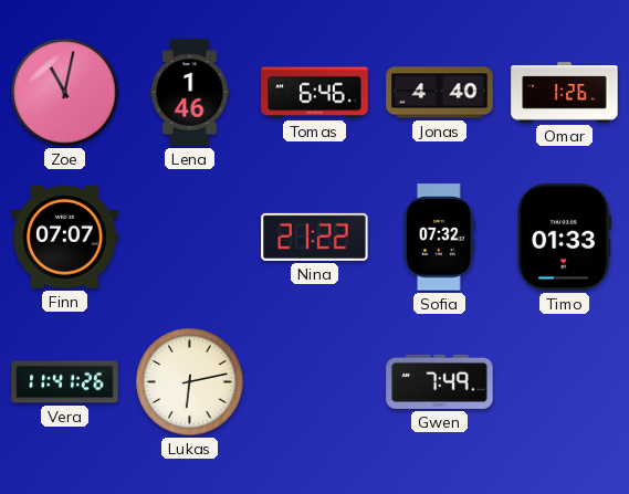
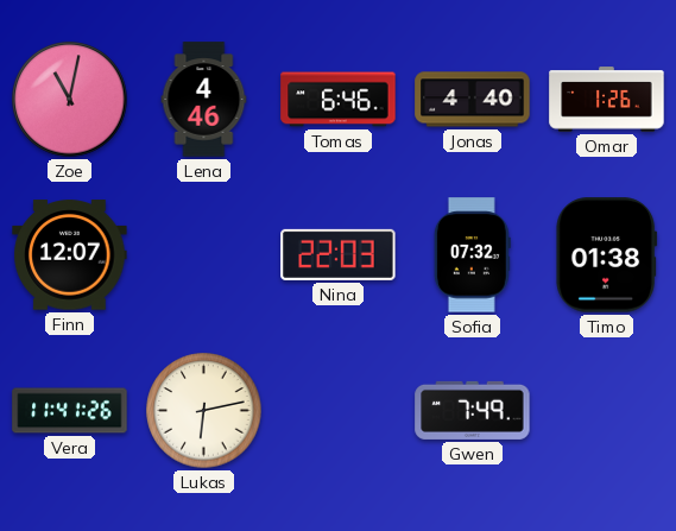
Lena: 1:46 -> 4:46
Finn: 07:07 -> 12:07
Nina: 21:22 -> 22:03
Timo: 01:33 -> 01:38
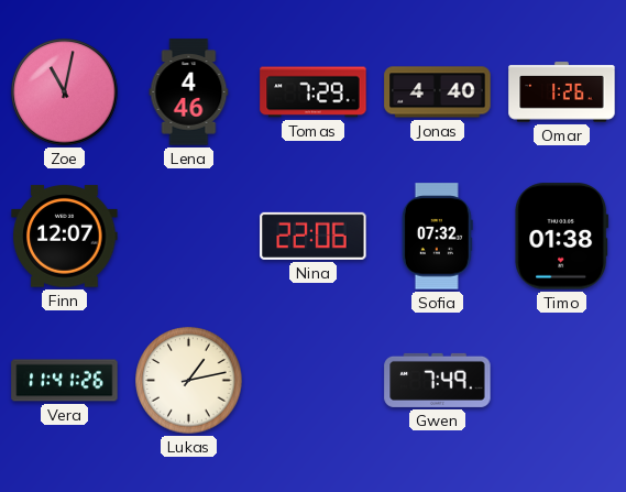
Tomas: 6:46 -> 7:29
Nina: 22:03 -> 22:06
Lukas: 6:13 -> 1:13
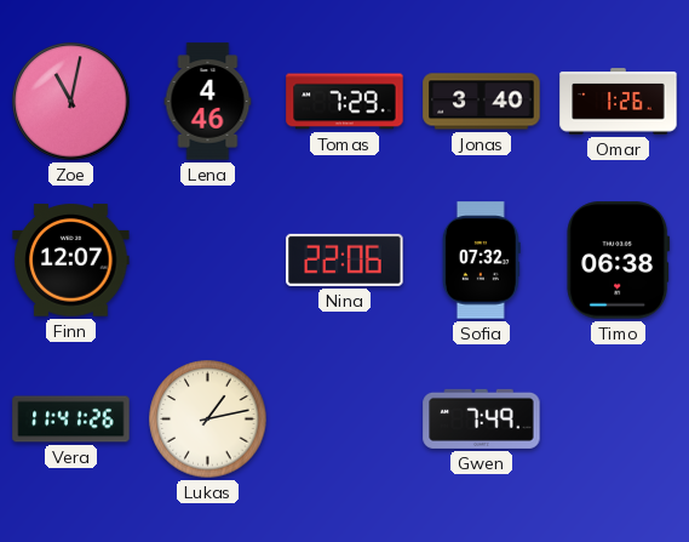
Jonas: 4:40 -> 3:40
Timo: 01:38 -> 06:38
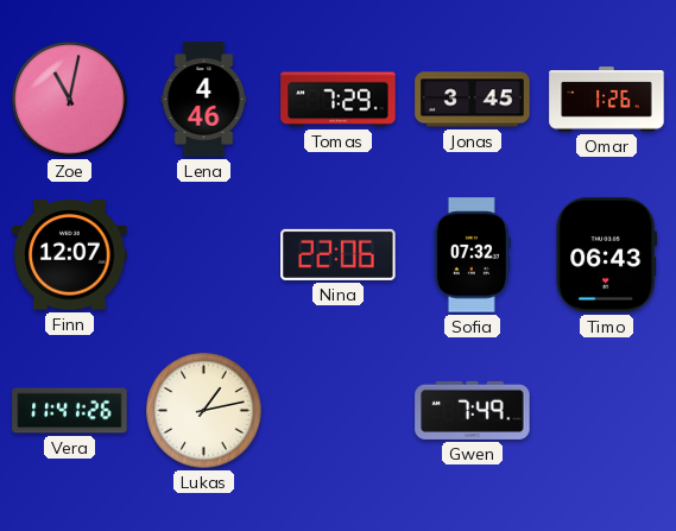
Jonas: 3:40 -> 3:45
Timo: 06:38 -> 06:43
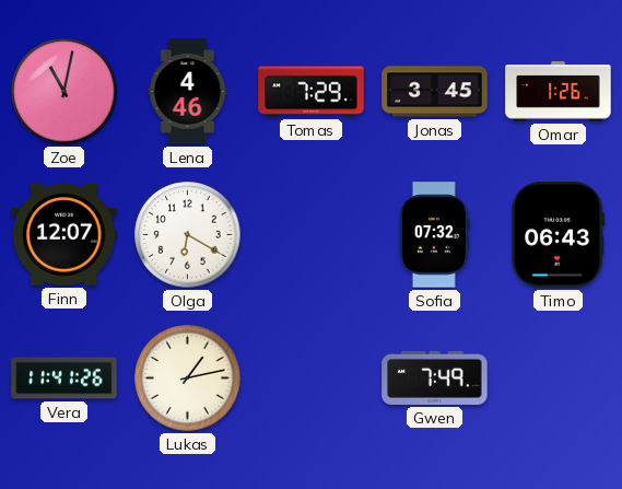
Olga: none -> 6:20
Nina: 22:06 -> none
